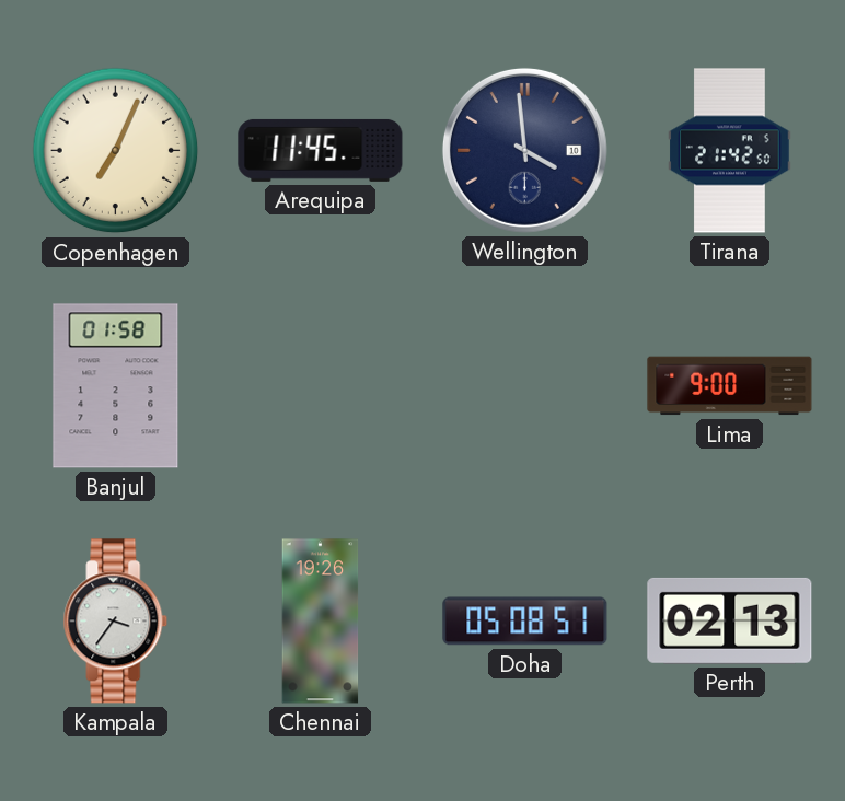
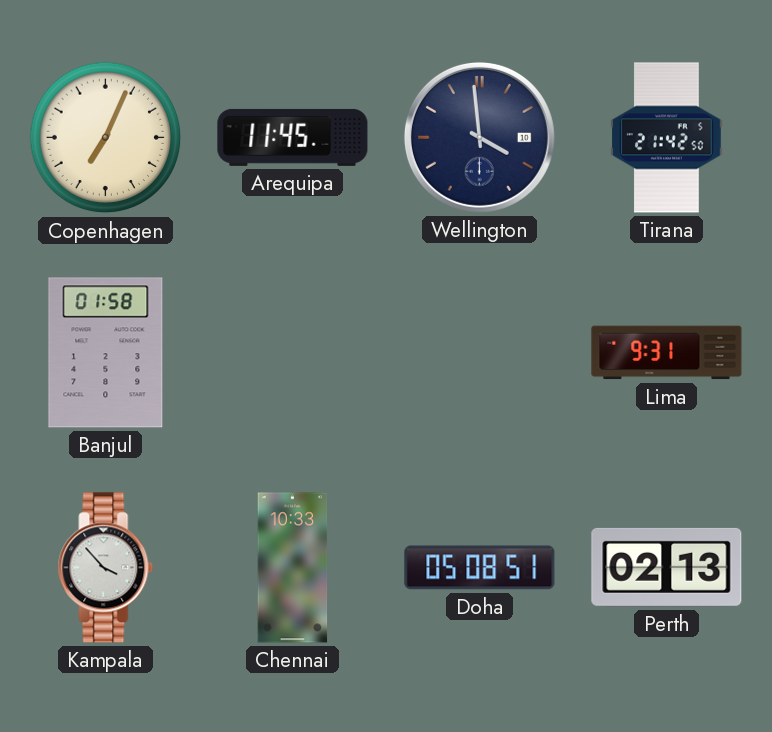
Lima: 9:00 -> 9:31
Kampala: 3:36 -> 3:53
Chennai: 19:26 -> 10:33
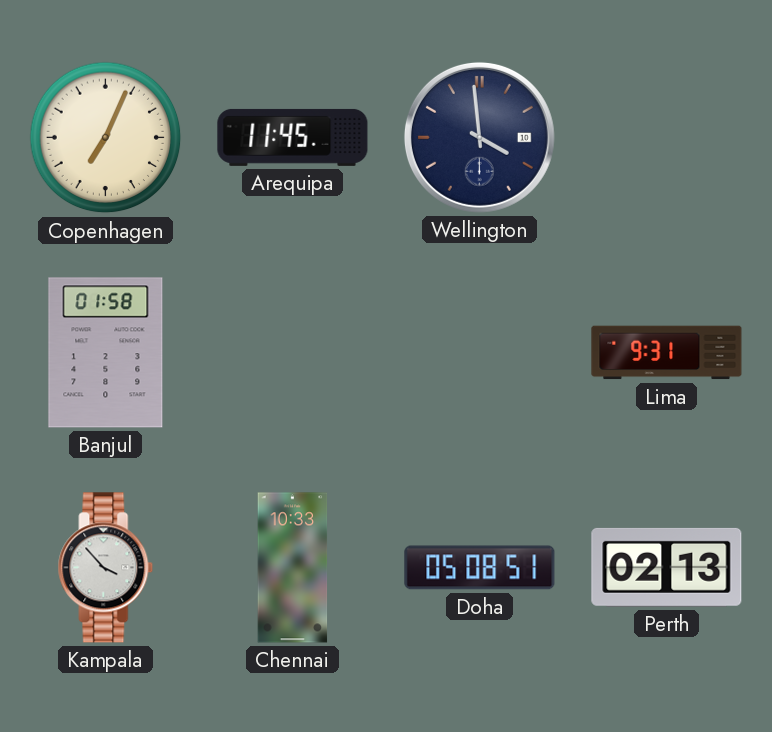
Tirana: 21:42 -> none
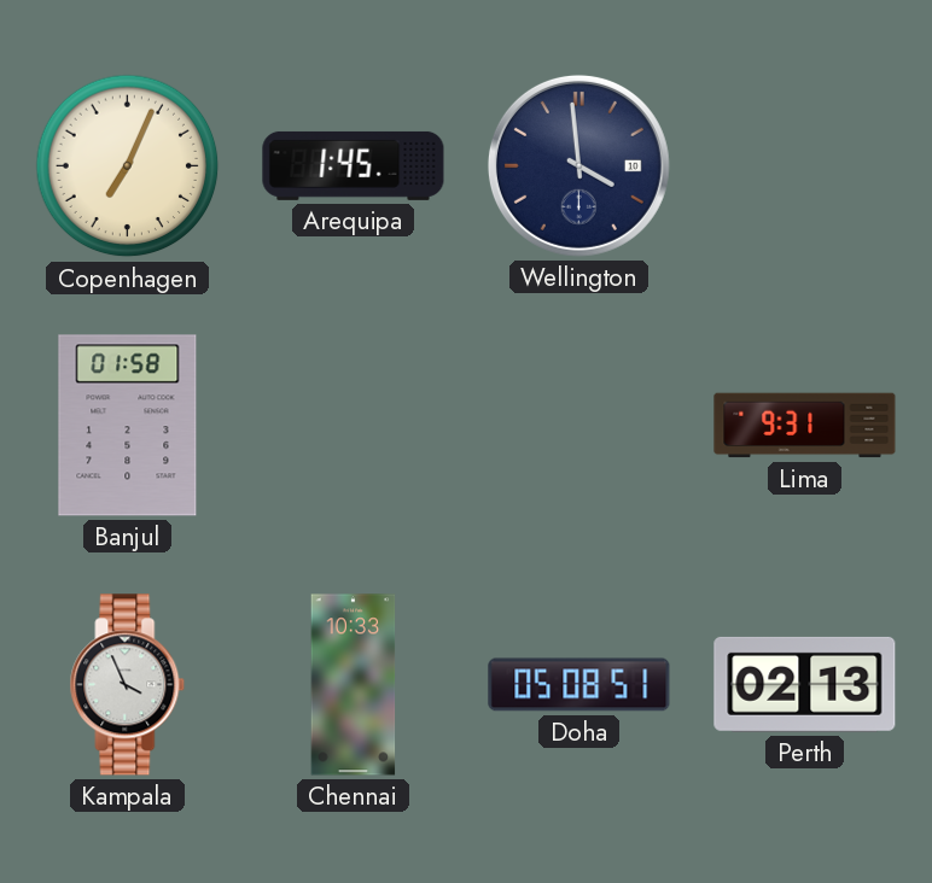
Arequipa: 11:45 -> 1:45
Kampala: 3:53 -> 3:56
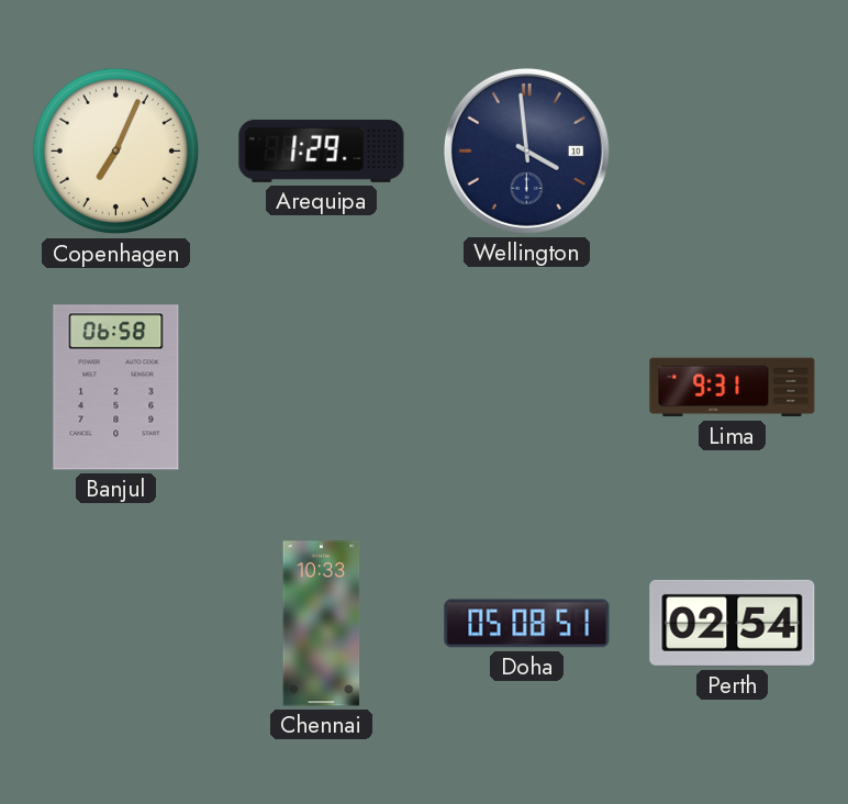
Arequipa: 1:45 -> 1:29
Banjul: 01:58 -> 06:58
Kampala: 3:56 -> none
Perth: 02:13 -> 02:54
